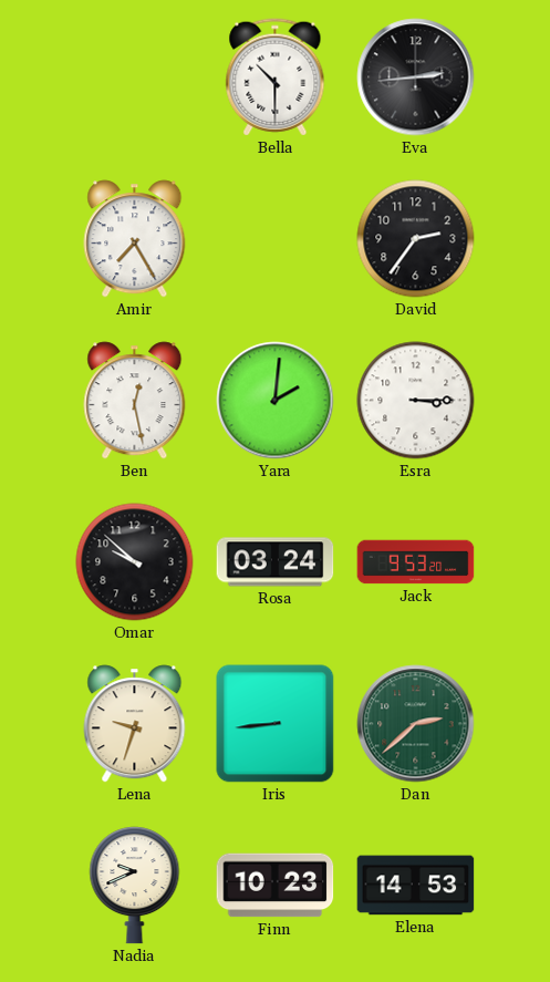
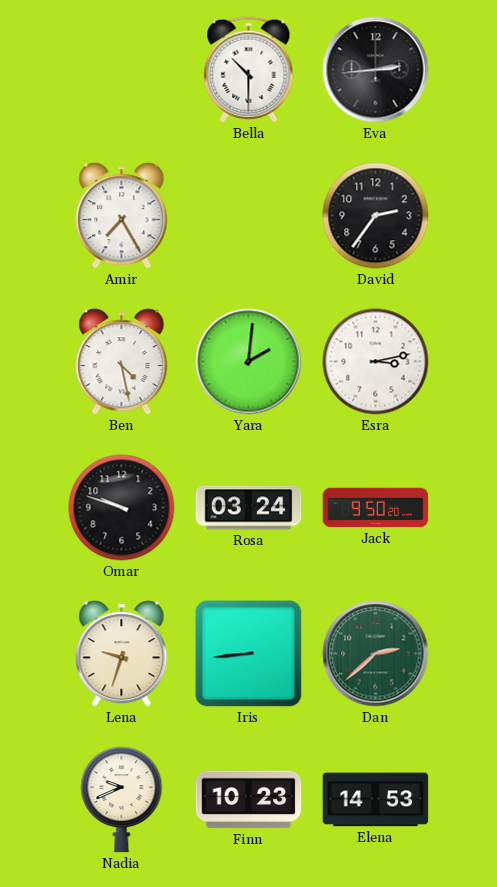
Ben: 12:28 -> 4:28
Esra: 3:15 -> 3:13
Omar: 9:52 -> 9:48
Jack: 9:53 -> 9:50
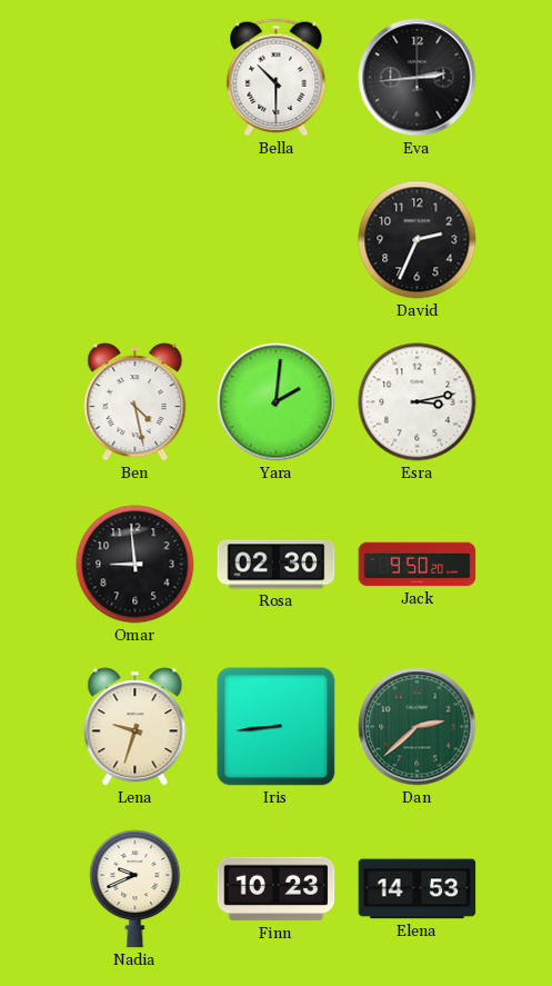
Amir: 7:25 -> none
David: 2:36 -> 2:34
Omar: 9:48 -> 8:59
Rosa: 03:24 -> 02:30
